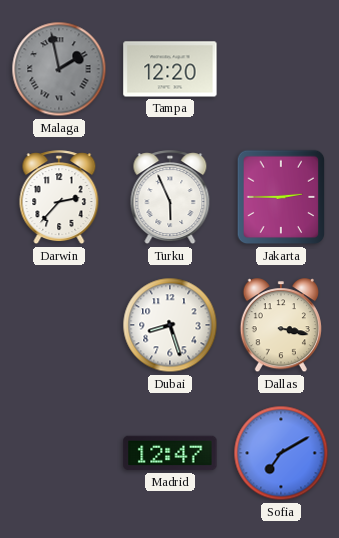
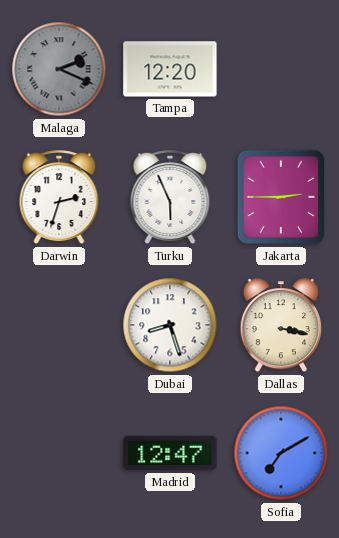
Malaga: 1:58 -> 2:19
Darwin: 2:37 -> 2:33
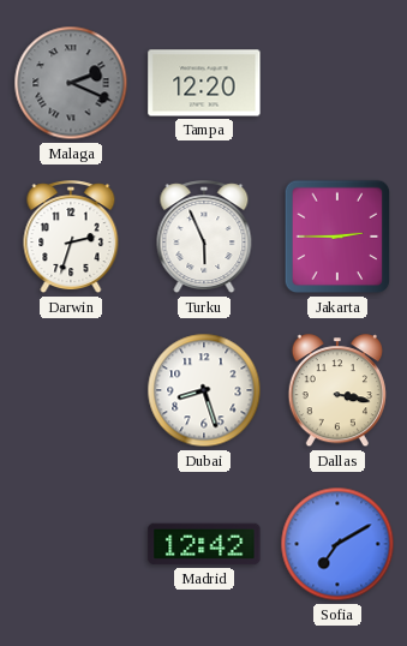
Madrid: 12:47 -> 12:42
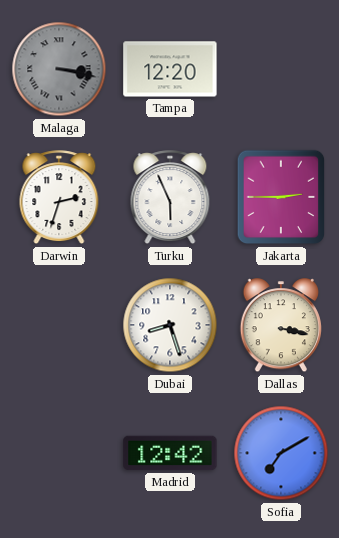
Malaga: 2:19 -> 3:17
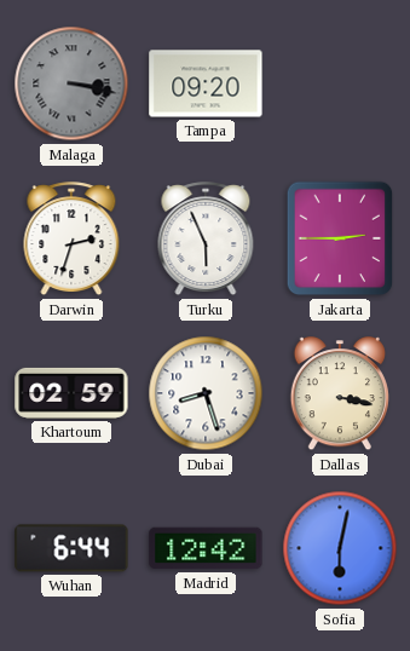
Tampa: 12:20 -> 09:20
Khartoum: none -> 02:59
Wuhan: none -> 6:44
Sofia: 7:10 -> 6:02
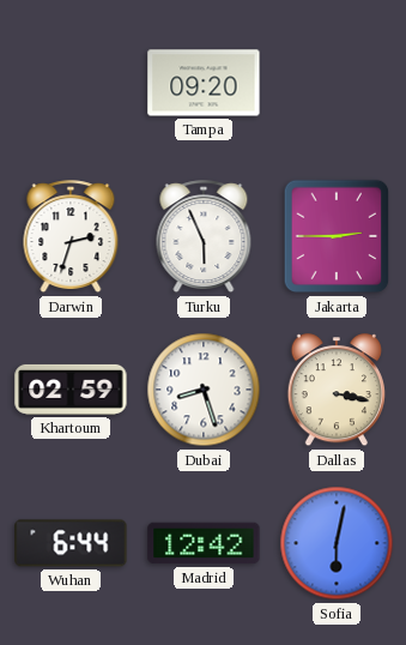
Malaga: 3:17 -> none
